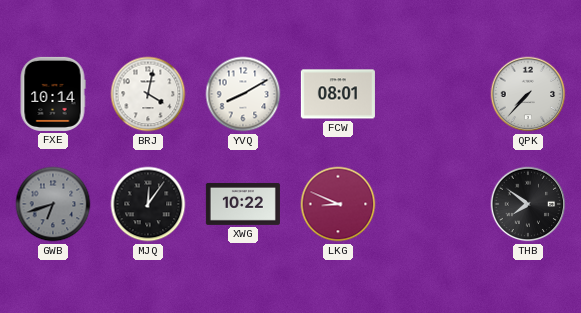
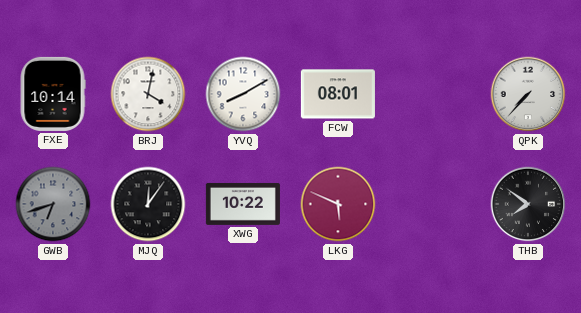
LKG: 8:49 -> 5:49
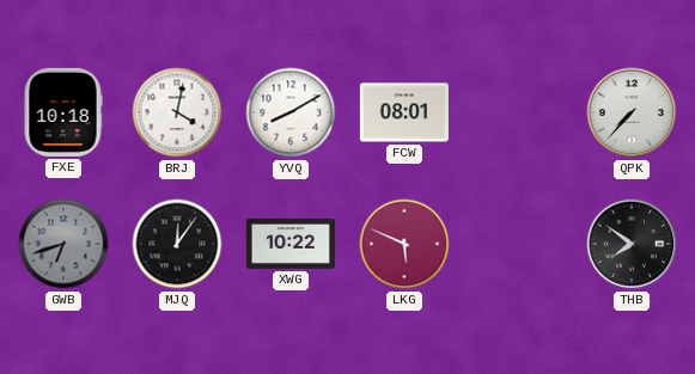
FXE: 10:14 -> 10:18
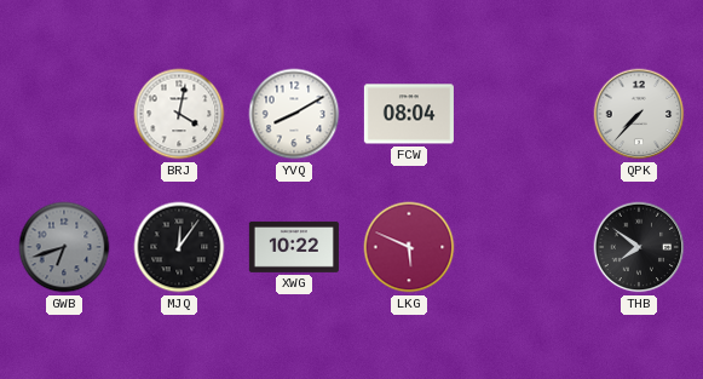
FXE: 10:18 -> none
FCW: 08:01 -> 08:04
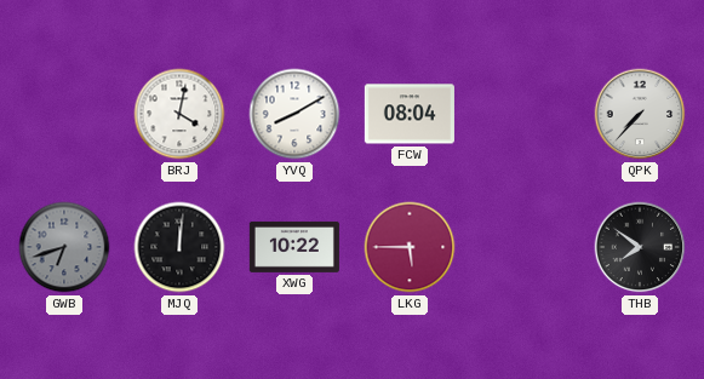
MJQ: 12:06 -> 12:01
LKG: 5:49 -> 5:45
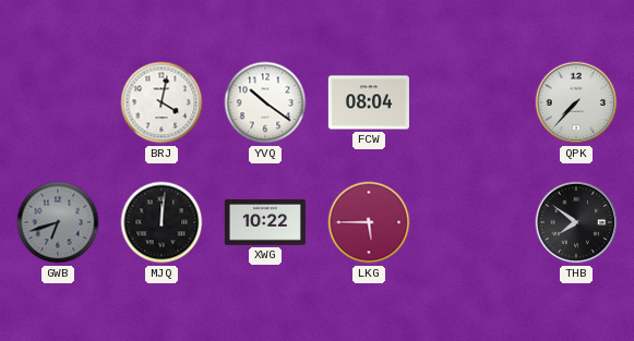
YVQ: 8:10 -> 10:21
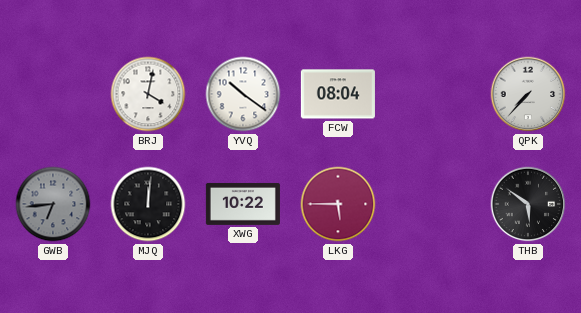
GWB: 6:42 -> 6:44
THB: 7:51 -> 5:51
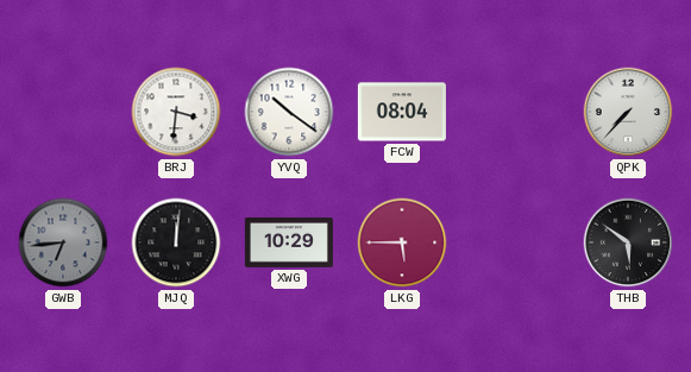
BRJ: 4:02 -> 3:31
XWG: 10:22 -> 10:29
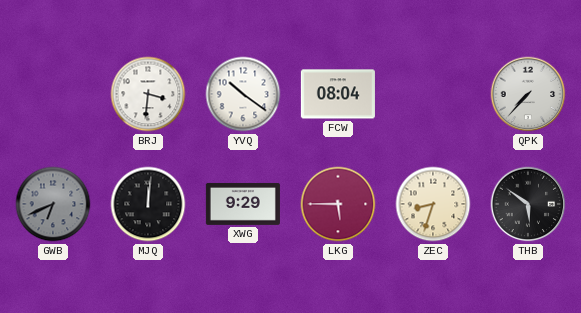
GWB: 6:44 -> 6:41
XWG: 10:29 -> 9:29
ZEC: none -> 8:33
